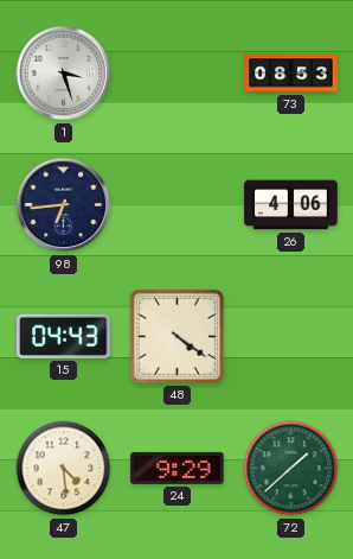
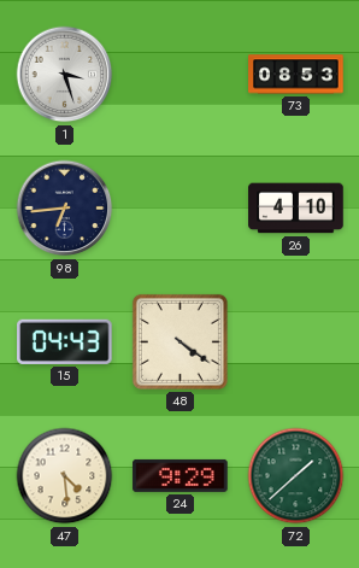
26: 4:06 -> 4:10
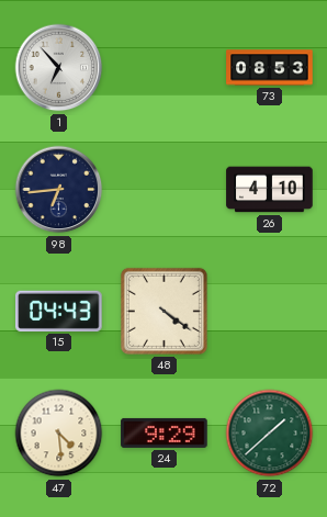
1: 3:27 -> 6:53
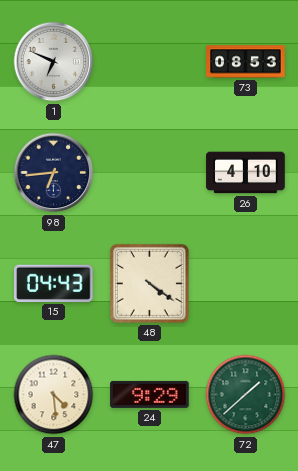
1: 6:53 -> 6:49
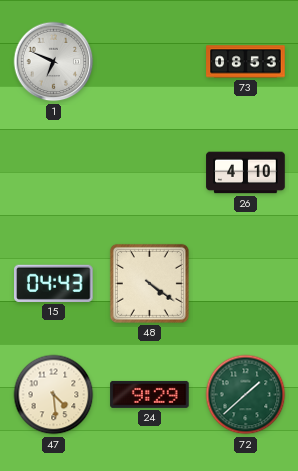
98: 6:44 -> none
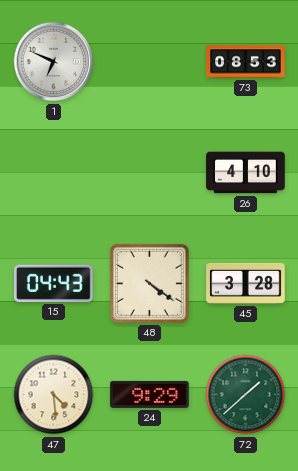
45: none -> 3:28
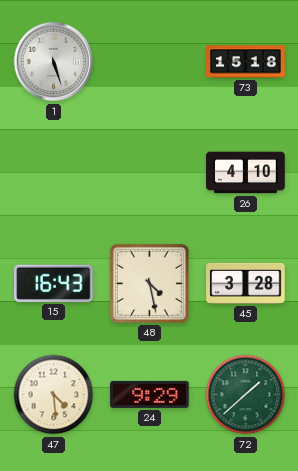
1: 6:49 -> 5:27
73: 08:53 -> 15:18
15: 04:43 -> 16:43
48: 4:21 -> 4:28
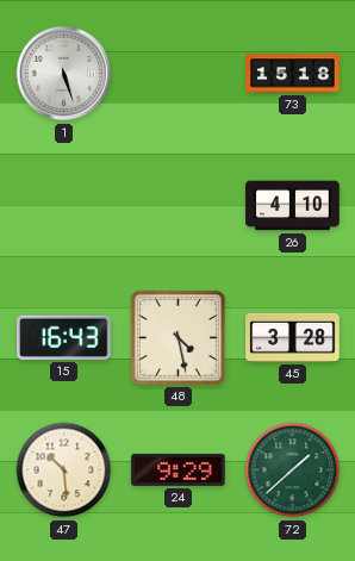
47: 4:29 -> 10:29
